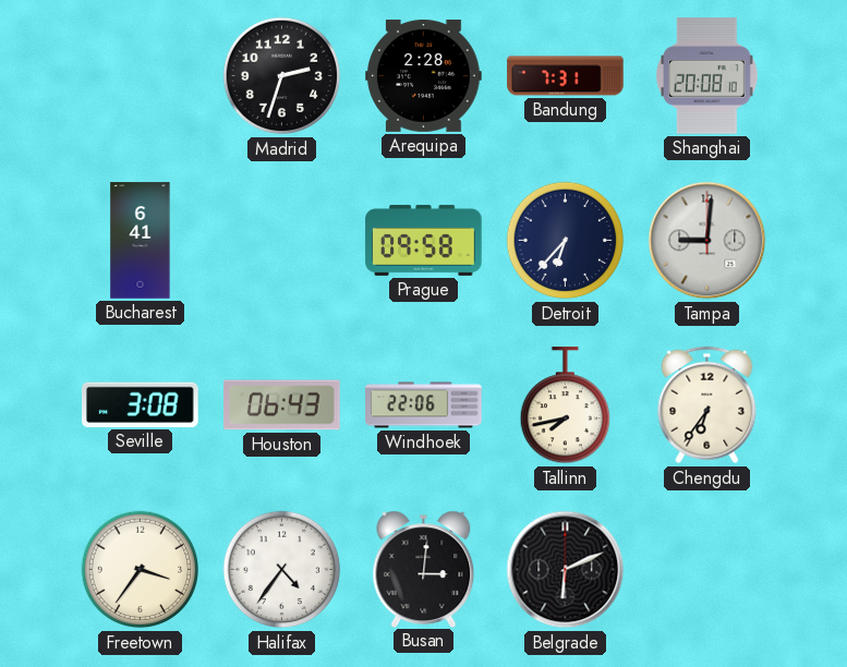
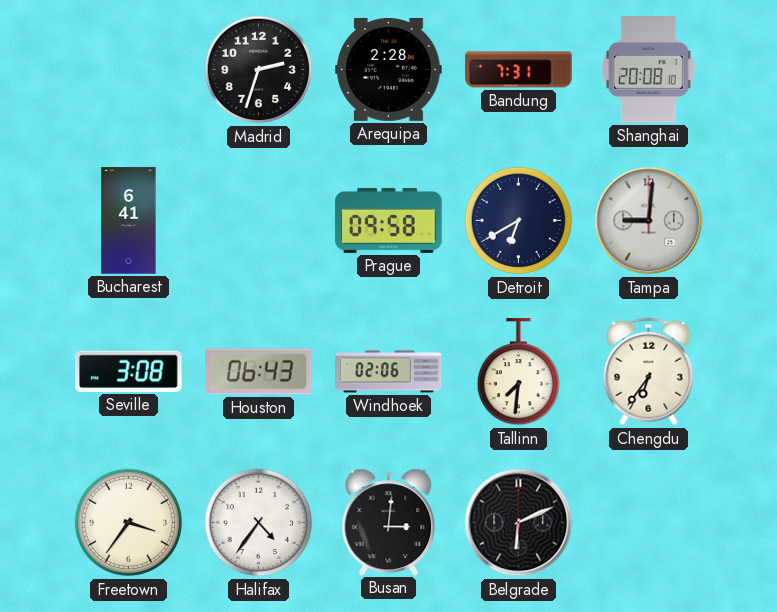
Detroit: 6:37 -> 6:40
Windhoek: 22:06 -> 02:06
Tallinn: 7:43 -> 7:31
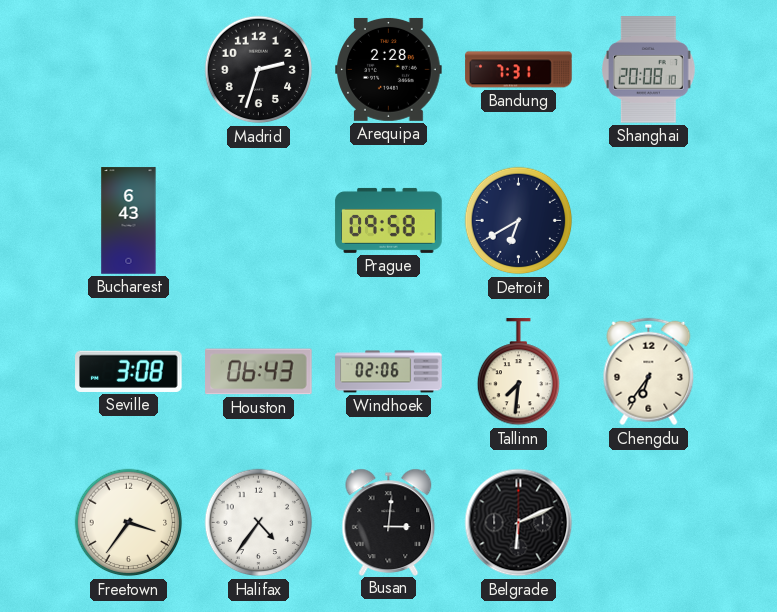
Bucharest: 6:41 -> 6:43
Tampa: 9:01 -> none
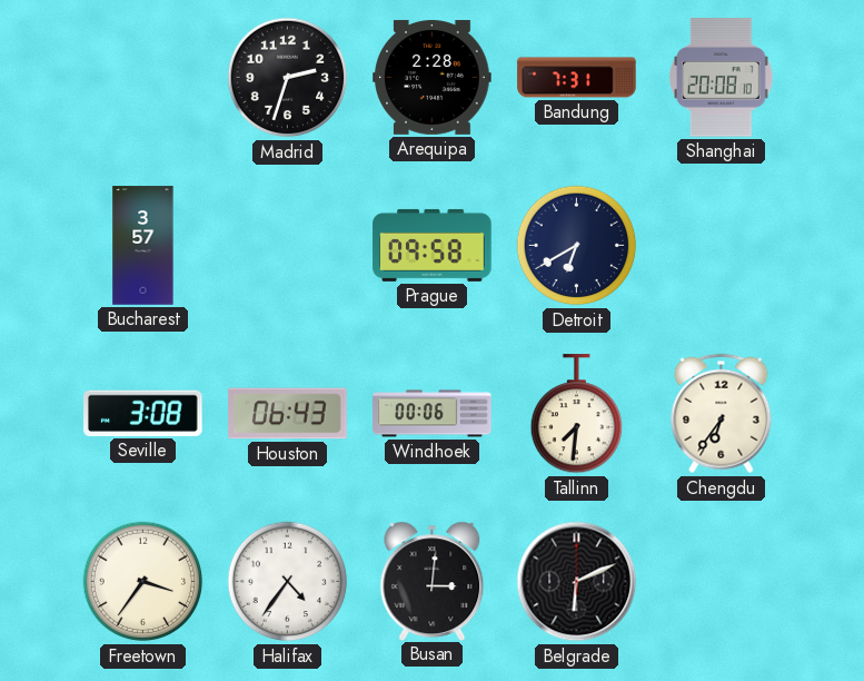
Bucharest: 6:43 -> 3:57
Windhoek: 02:06 -> 00:06
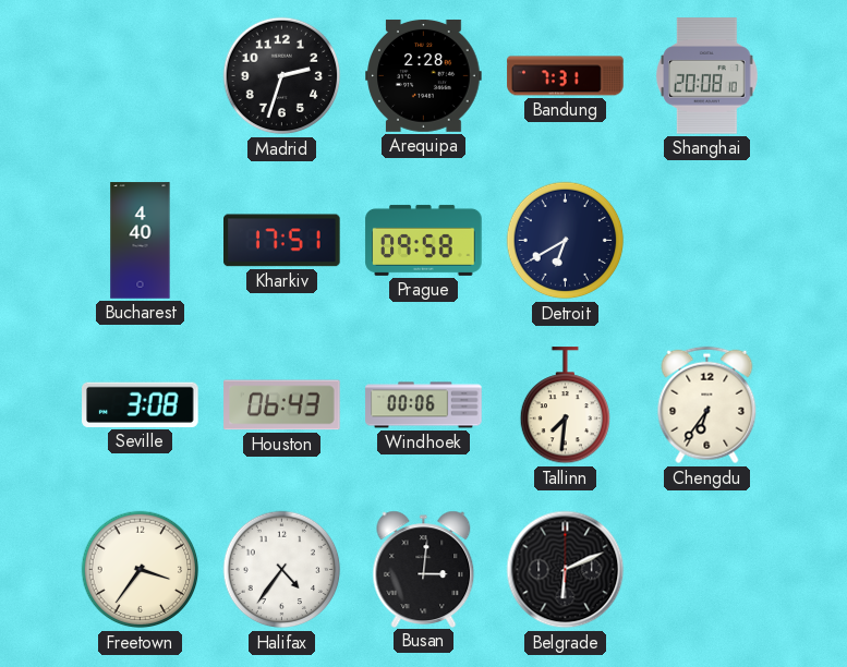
Bucharest: 3:57 -> 4:40
Kharkiv: none -> 17:51
